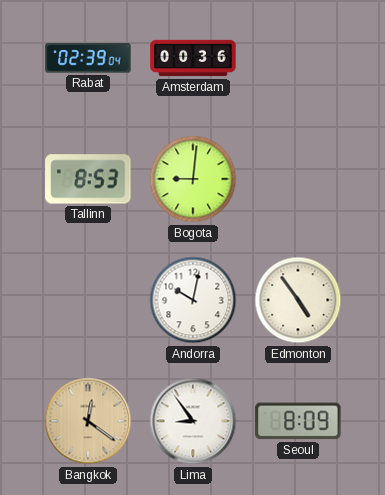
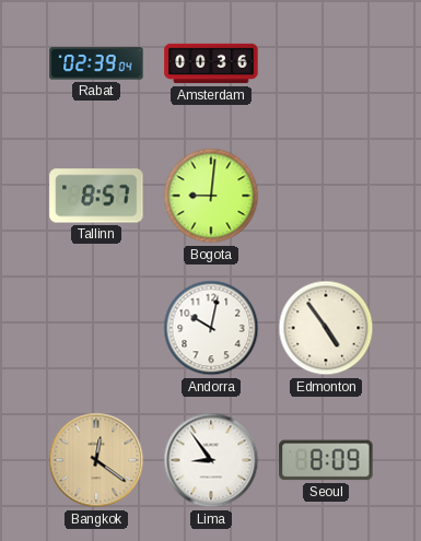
Tallinn: 8:53 -> 8:57
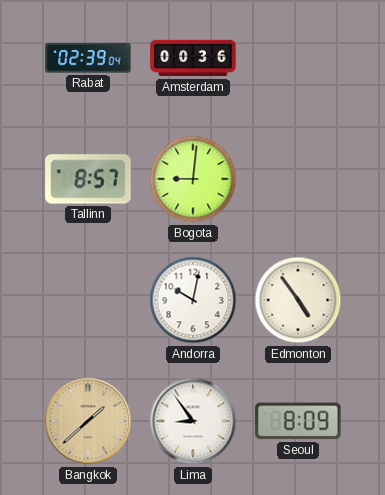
Bangkok: 12:21 -> 1:38
